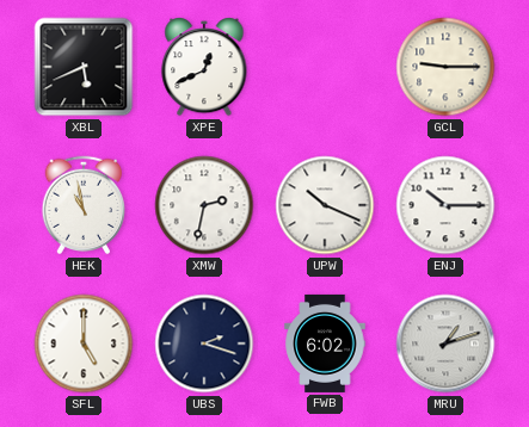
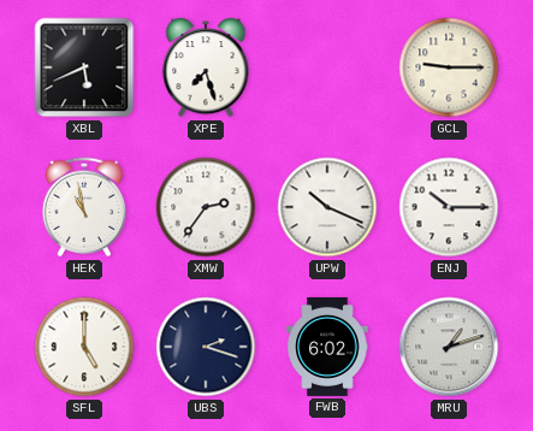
XPE: 12:41 -> 7:27
XMW: 2:32 -> 2:36
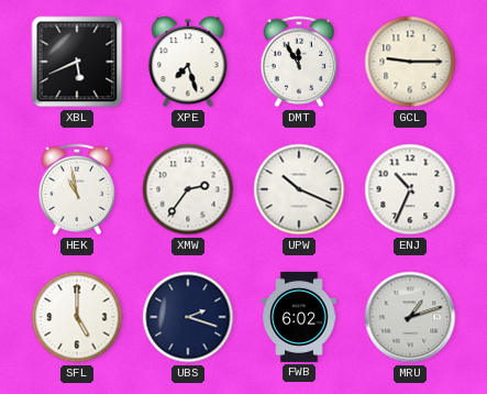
DMT: none -> 11:55
ENJ: 10:15 -> 10:34
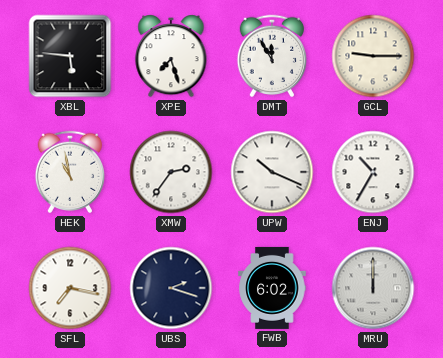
XBL: 5:41 -> 5:46
ENJ: 10:34 -> 10:35
SFL: 5:00 -> 7:17
MRU: 1:12 -> 12:00
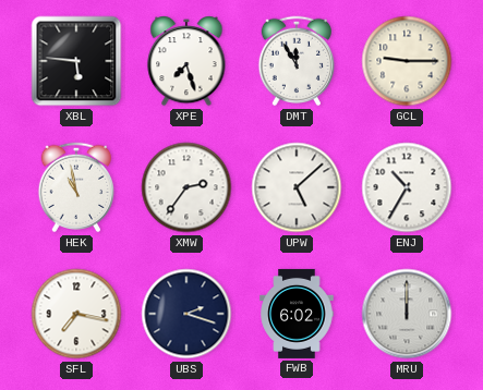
UPW: 10:19 -> 5:08
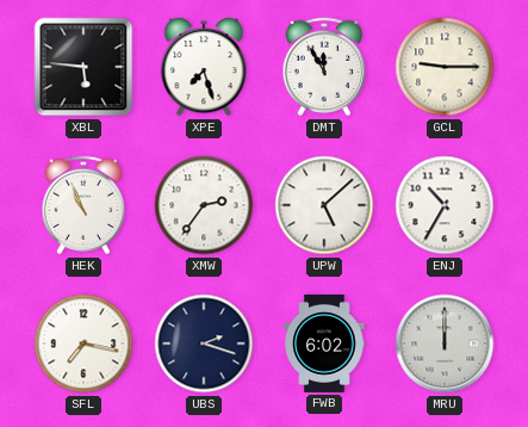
HEK: 10:58 -> 10:56
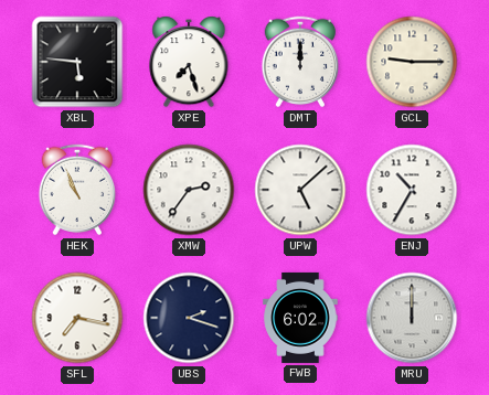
DMT: 11:55 -> 12:00
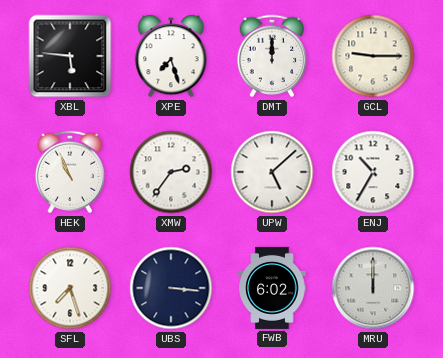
SFL: 7:17 -> 7:27
UBS: 2:18 -> 3:16
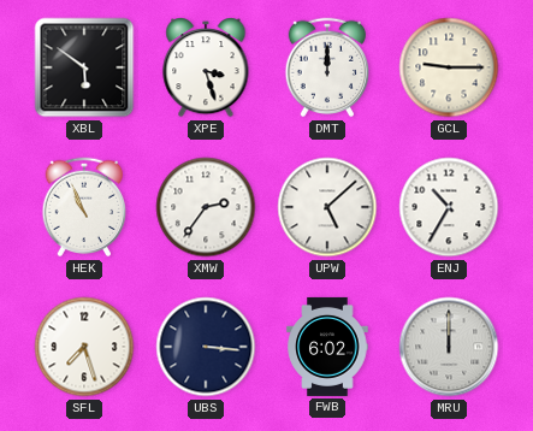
XBL: 5:46 -> 5:51
XPE: 7:27 -> 3:27
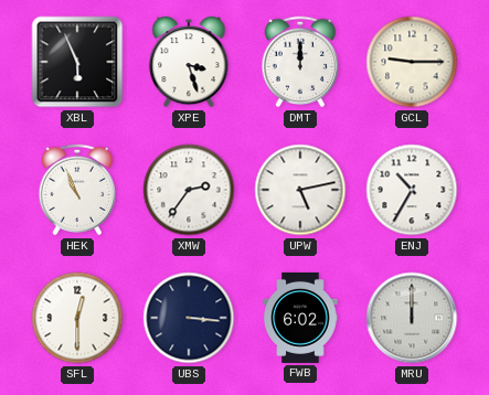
XBL: 5:51 -> 5:56
UPW: 5:08 -> 5:13
SFL: 7:27 -> 12:30
